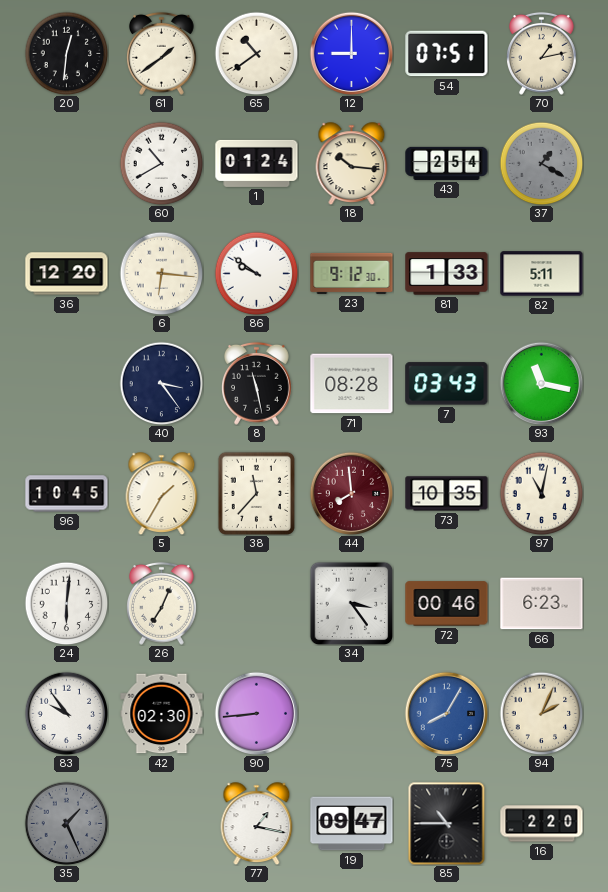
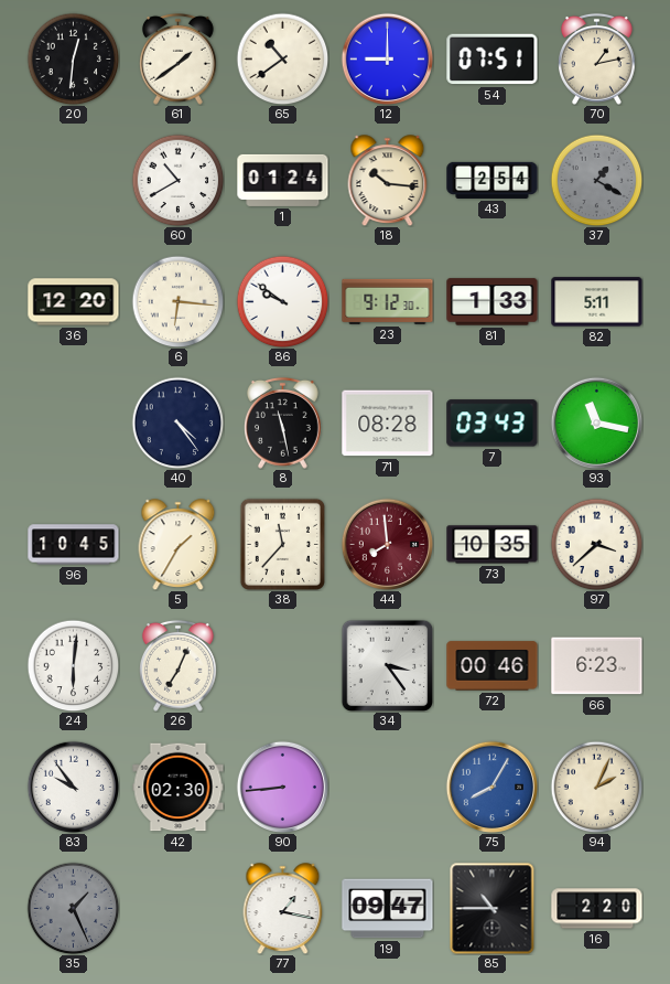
40: 3:24 -> 4:24
97: 11:02 -> 3:38
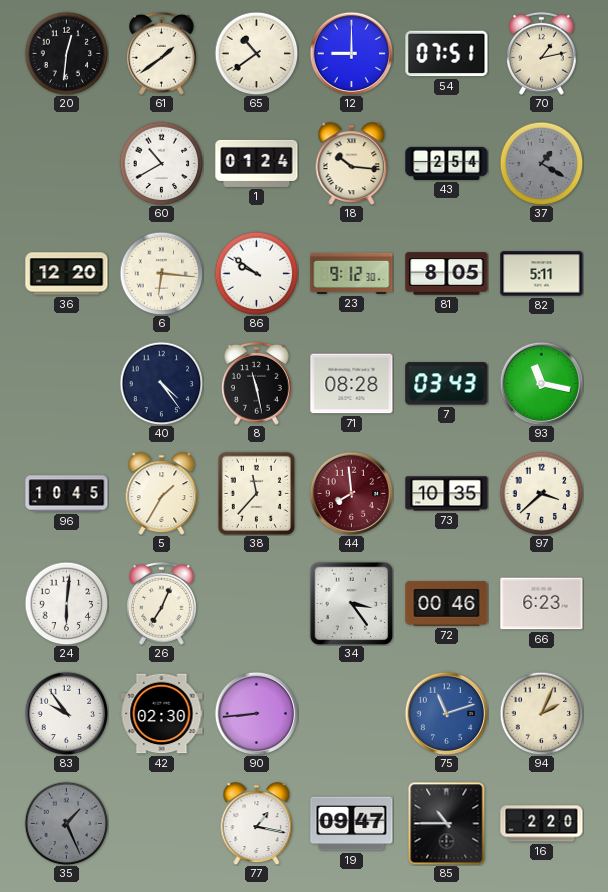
81: 1:33 -> 8:05
75: 8:05 -> 11:12
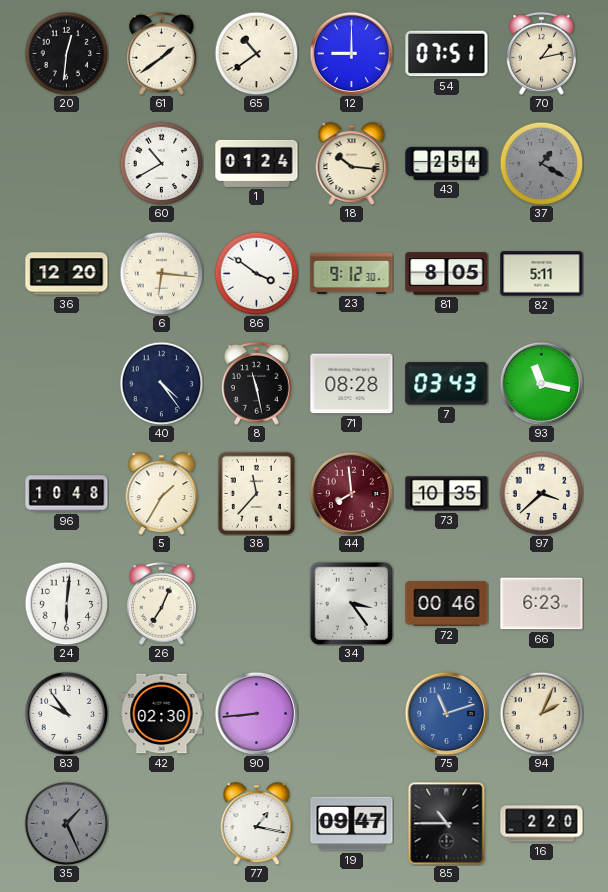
86: 9:51 -> 3:51
96: 10:45 -> 10:48
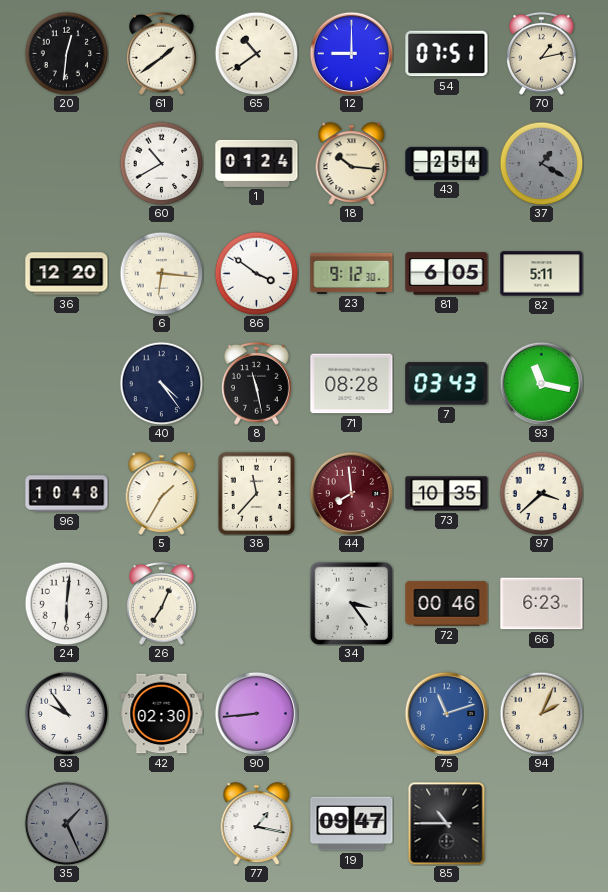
81: 8:05 -> 6:05
16: 2:20 -> none
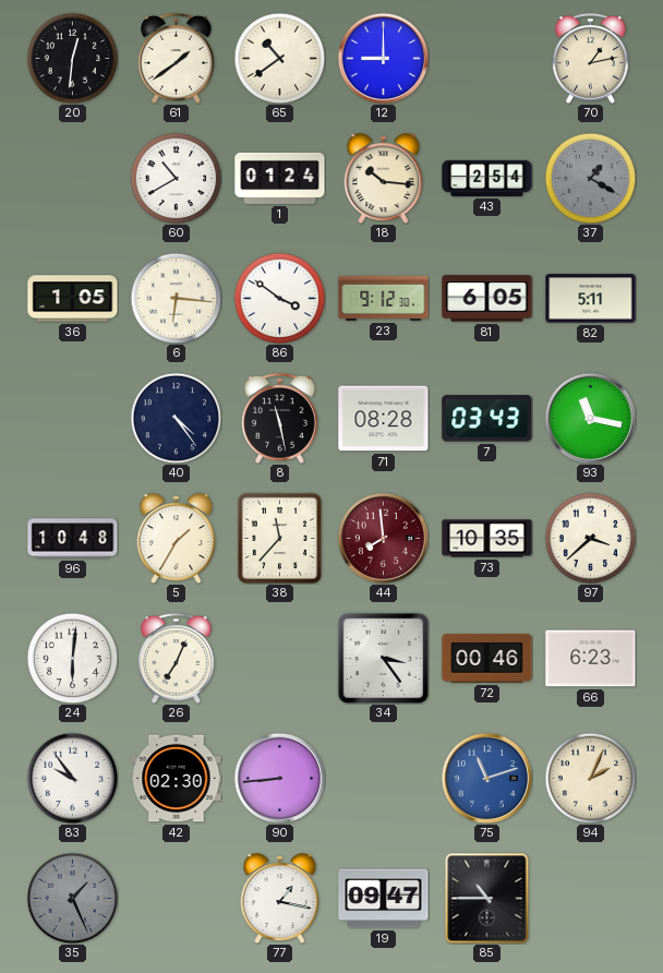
54: 07:51 -> none
36: 12:20 -> 1:05
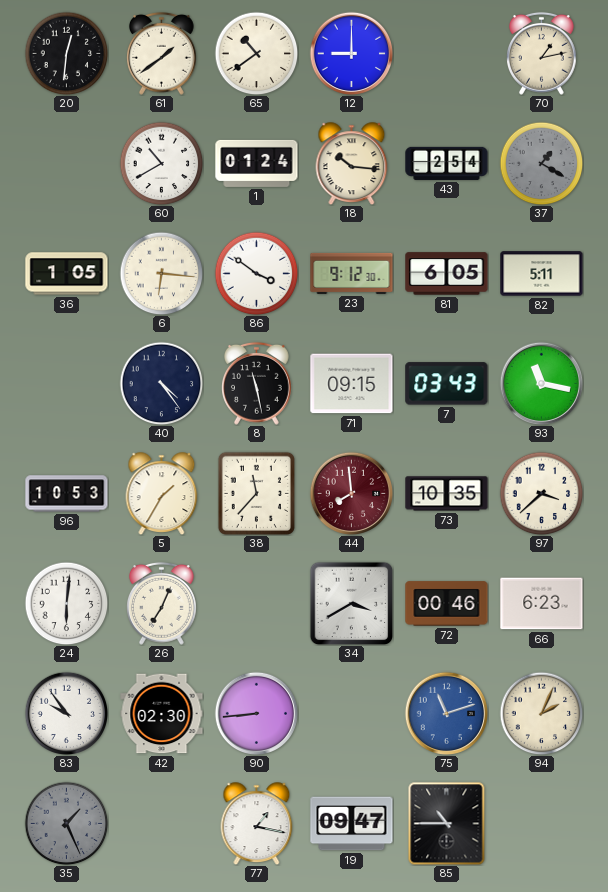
71: 08:28 -> 09:15
96: 10:48 -> 10:53
34: 3:24 -> 3:40
